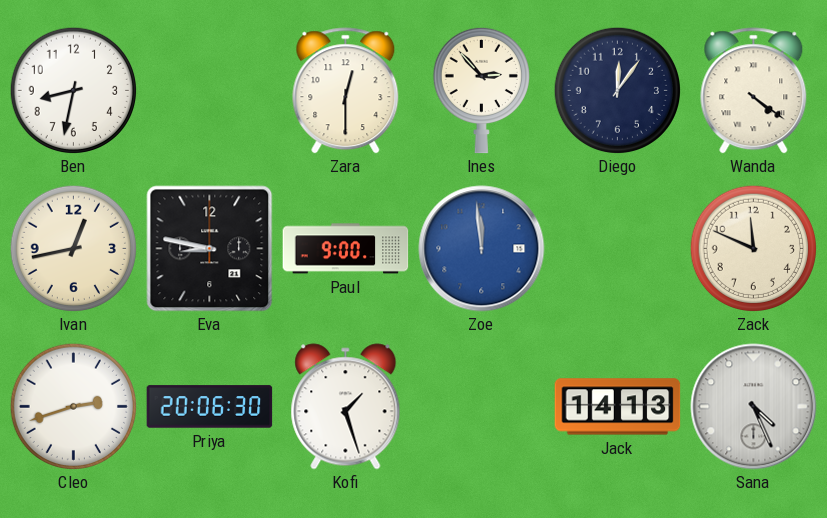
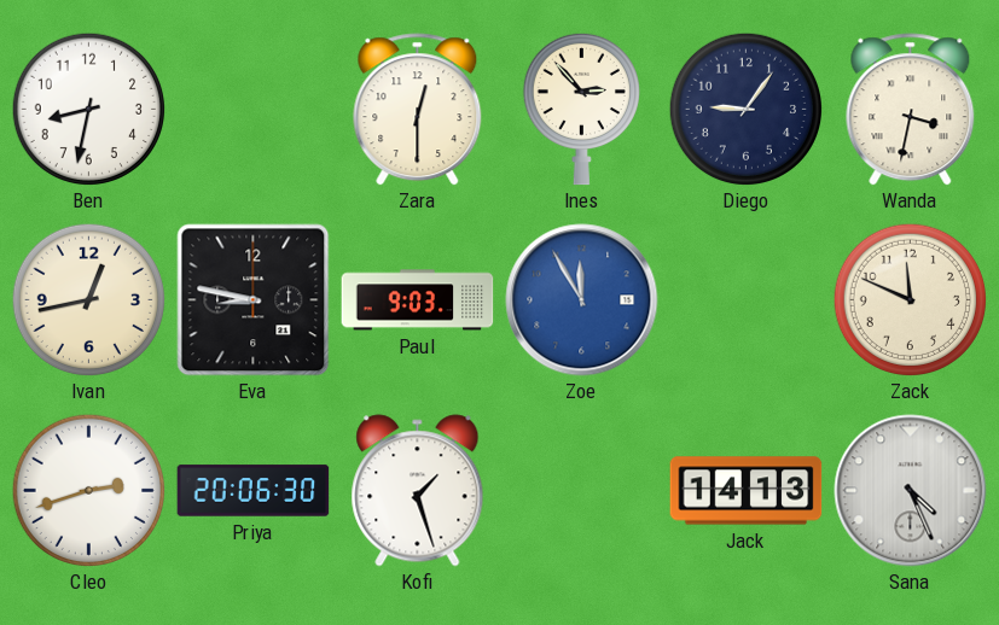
Diego: 12:06 -> 9:06
Wanda: 4:21 -> 3:32
Paul: 9:00 -> 9:03
Zoe: 11:59 -> 11:55
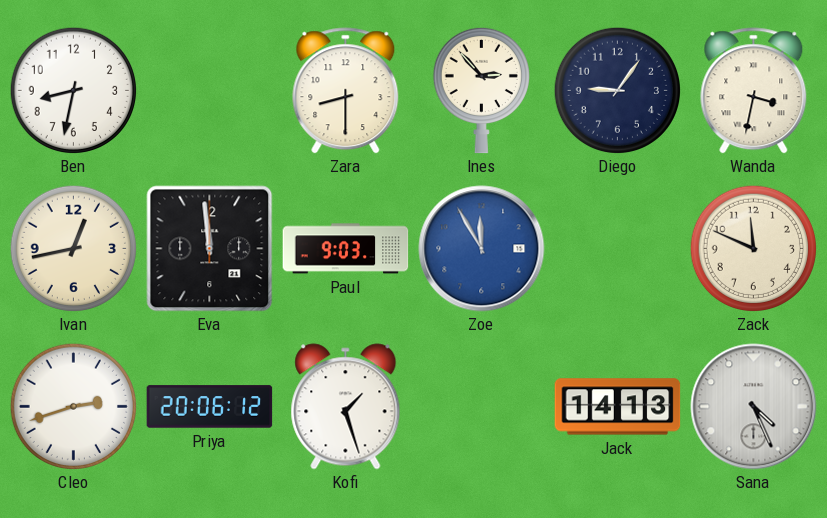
Zara: 12:30 -> 8:30
Eva: 8:47 -> 11:59
Priya: 20:06:30 -> 20:06:12
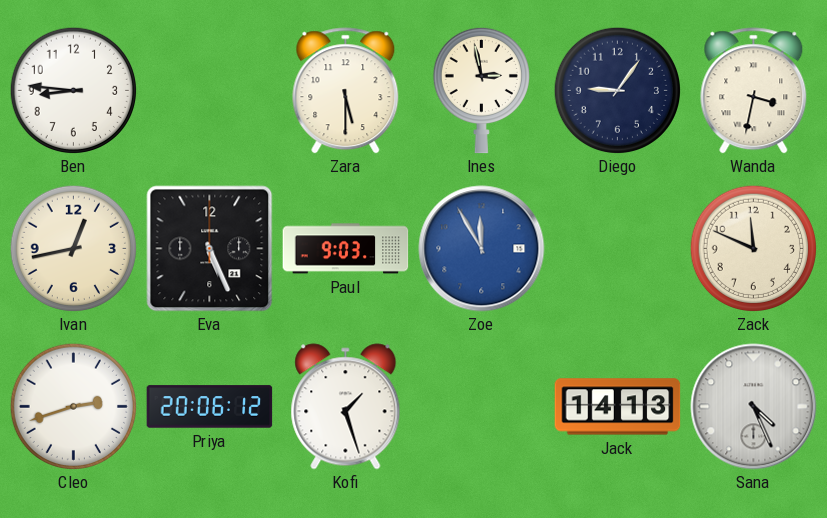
Ben: 8:32 -> 8:46
Zara: 8:30 -> 5:30
Ines: 2:53 -> 2:58
Eva: 11:59 -> 5:26
